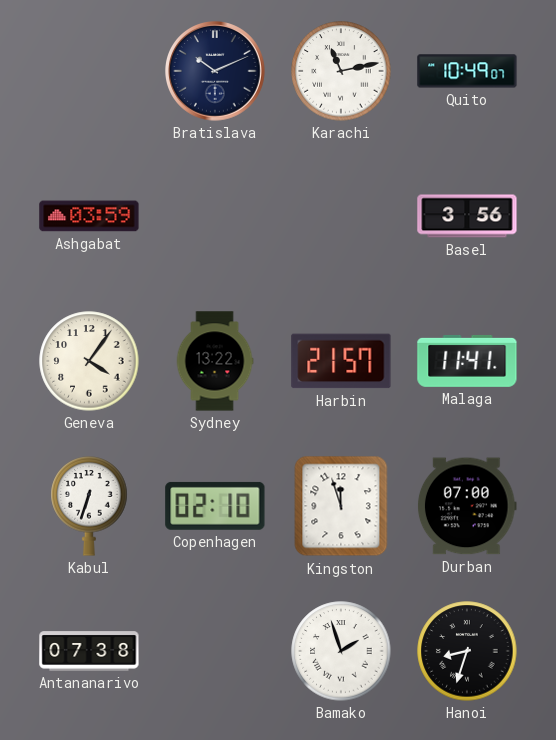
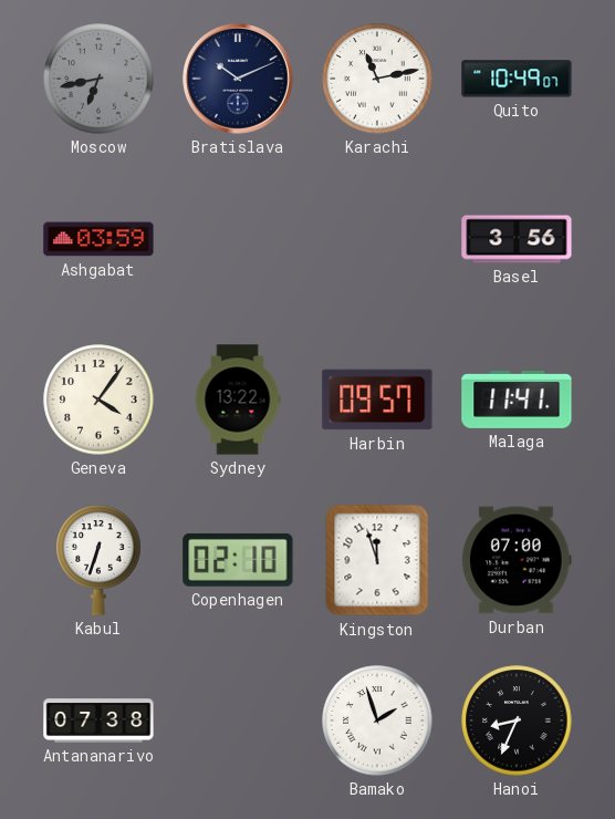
Moscow: none -> 6:43
Harbin: 21:57 -> 09:57
Hanoi: 8:33 -> 8:34
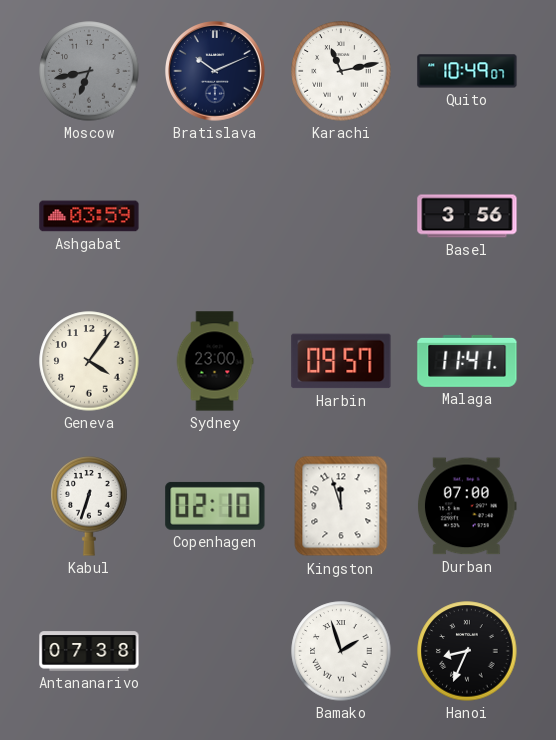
Sydney: 13:22 -> 23:00
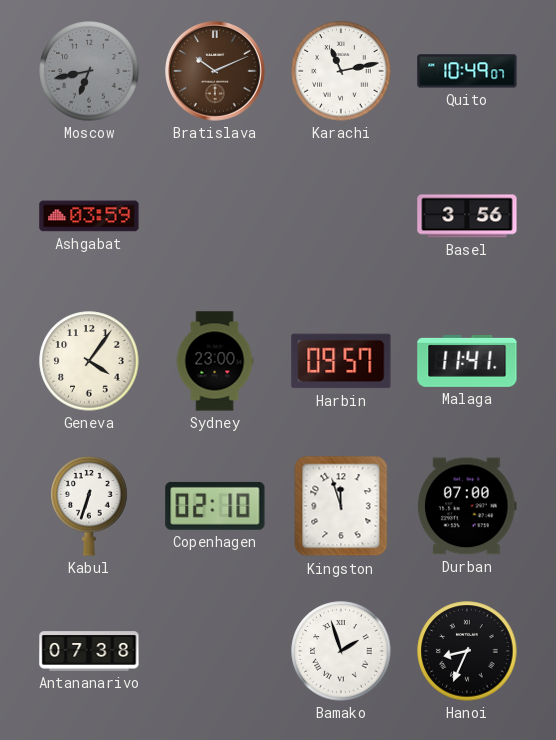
Bratislava dial: navy -> brown
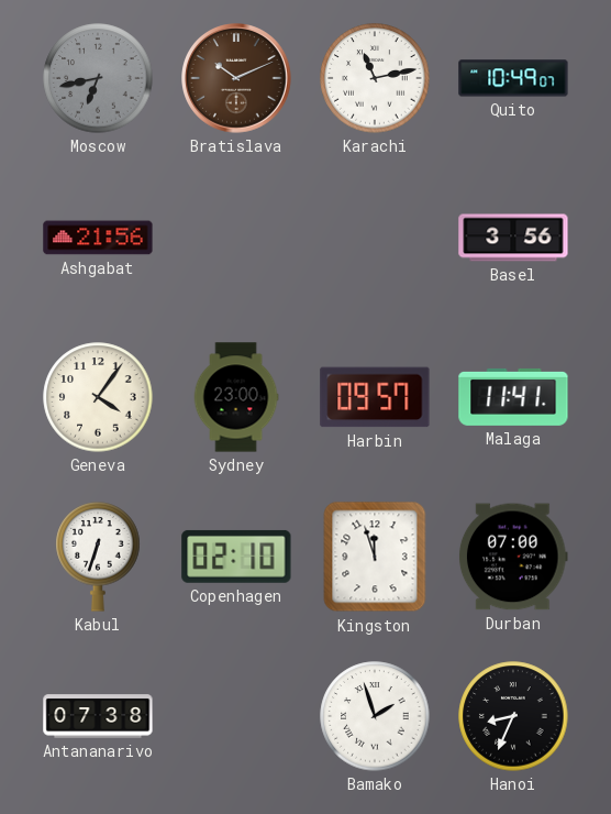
Ashgabat: 03:59 -> 21:56
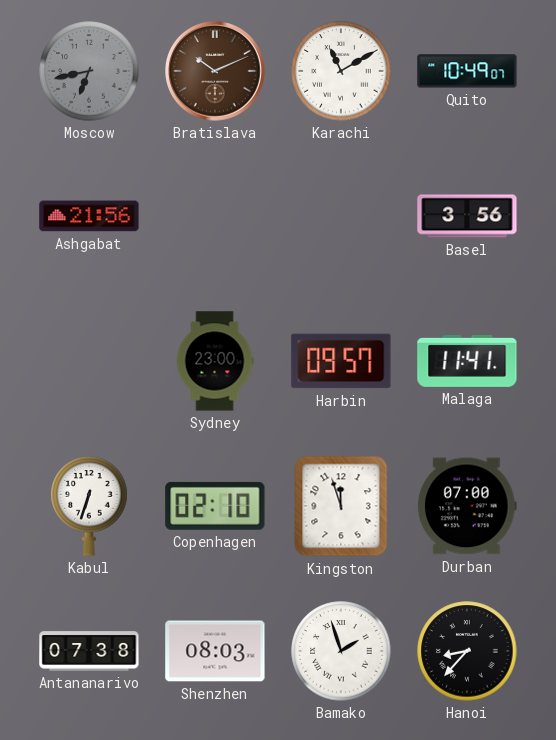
Karachi: 11:13 -> 11:10
Geneva: 4:06 -> none
Shenzhen: none -> 08:03
Hanoi: 8:34 -> 8:37
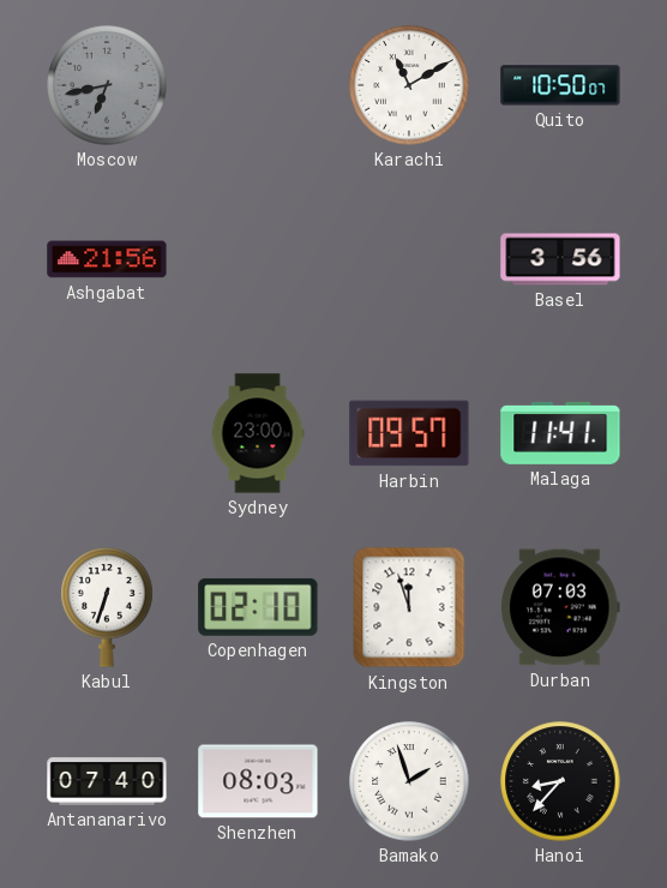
Bratislava: 10:11 -> none
Quito: 10:49 -> 10:50
Durban: 07:00 -> 07:03
Antananarivo: 07:38 -> 07:40
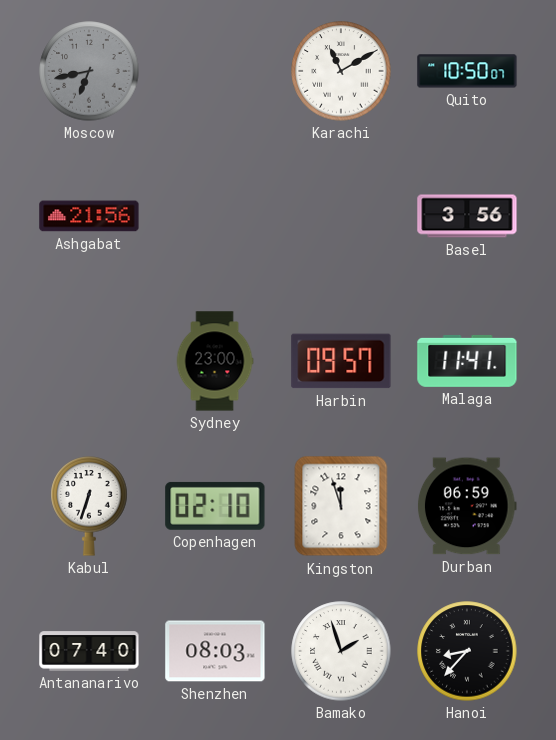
Durban: 07:03 -> 06:59
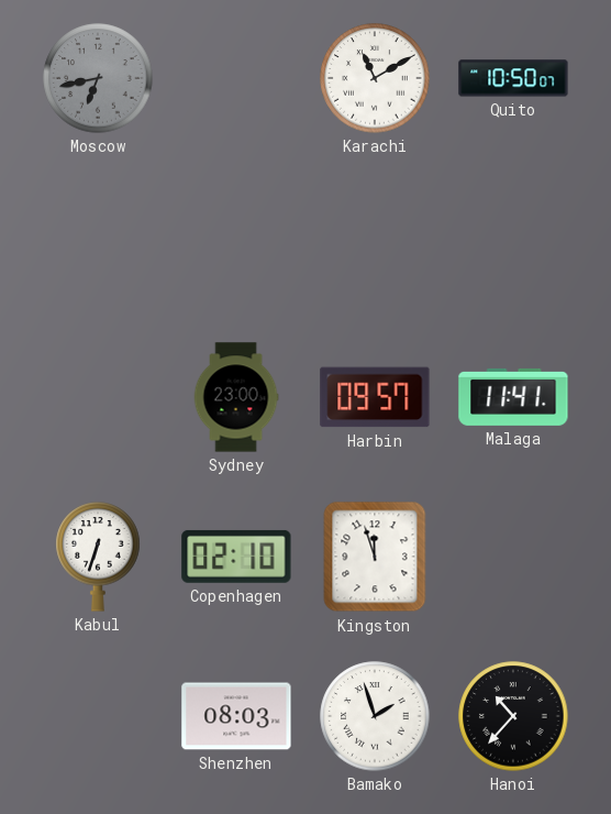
Ashgabat: 21:56 -> none
Basel: 3:56 -> none
Durban: 06:59 -> none
Antananarivo: 07:40 -> none
Hanoi: 8:37 -> 10:37
